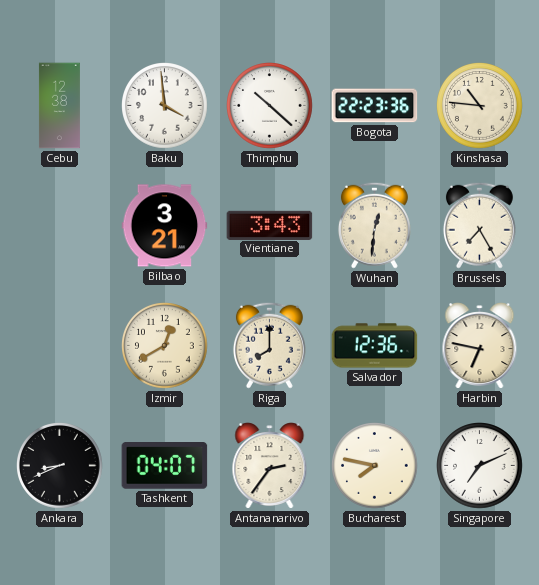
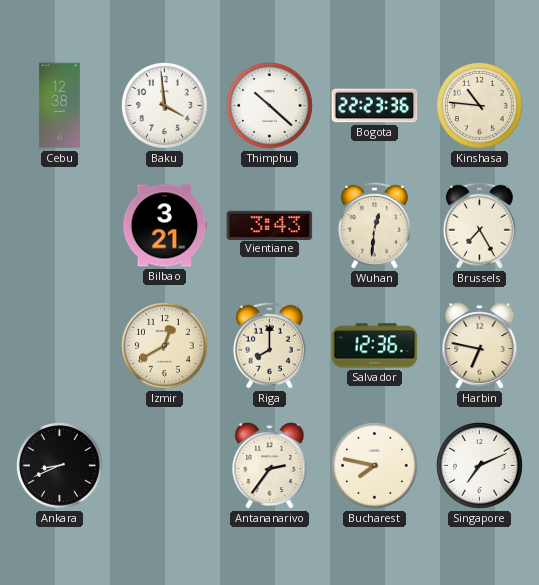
Tashkent: 04:07 -> none
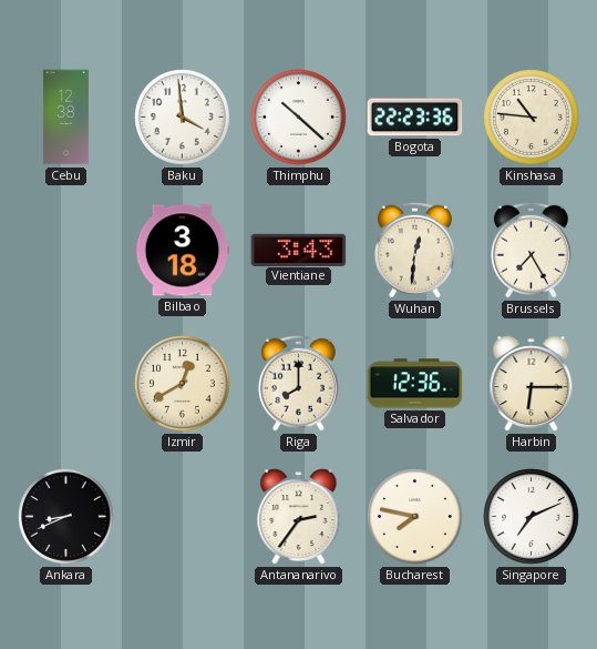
Bilbao: 3:21 -> 3:18
Harbin: 6:47 -> 6:15
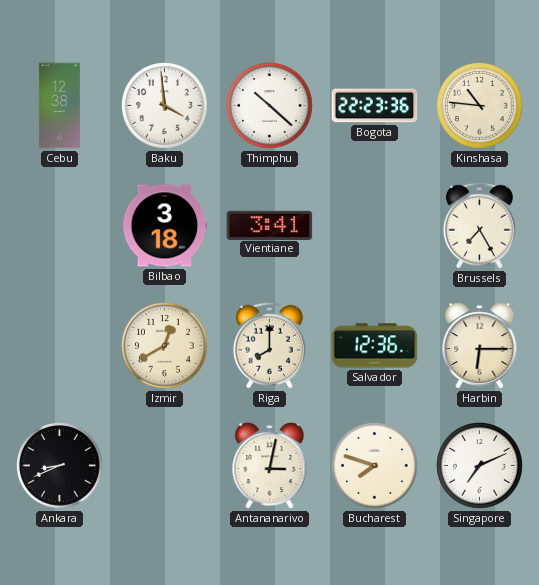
Vientiane: 3:43 -> 3:41
Wuhan: 12:31 -> none
Antananarivo: 2:36 -> 3:02
Bucharest: 7:47 -> 7:48
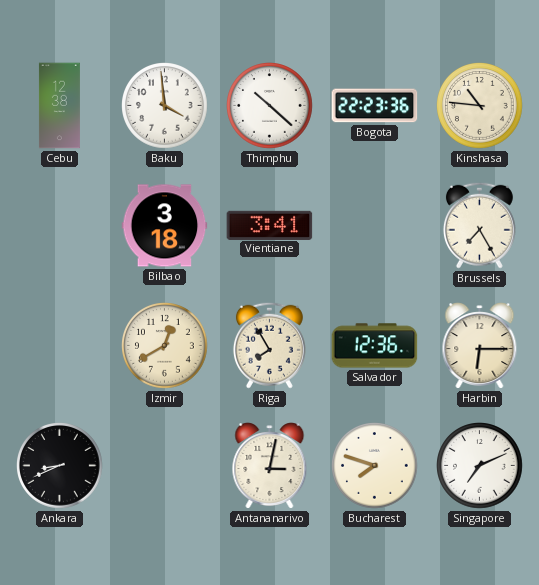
Riga: 8:00 -> 7:55
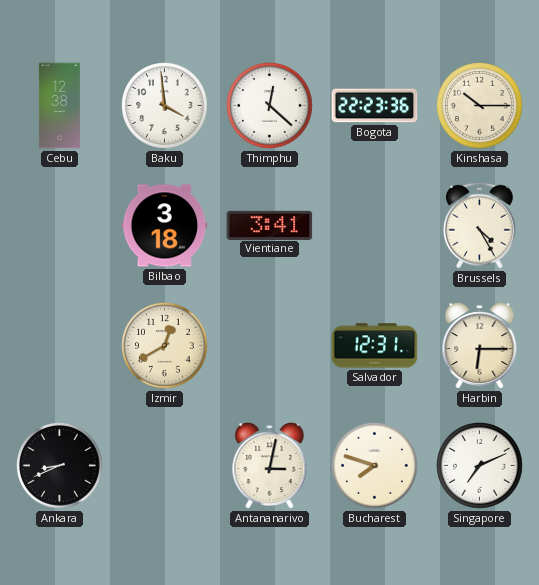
Thimphu: 10:22 -> 12:22
Kinshasa: 10:46 -> 10:15
Brussels: 7:25 -> 4:25
Riga: 7:55 -> none
Salvador: 12:36 -> 12:31
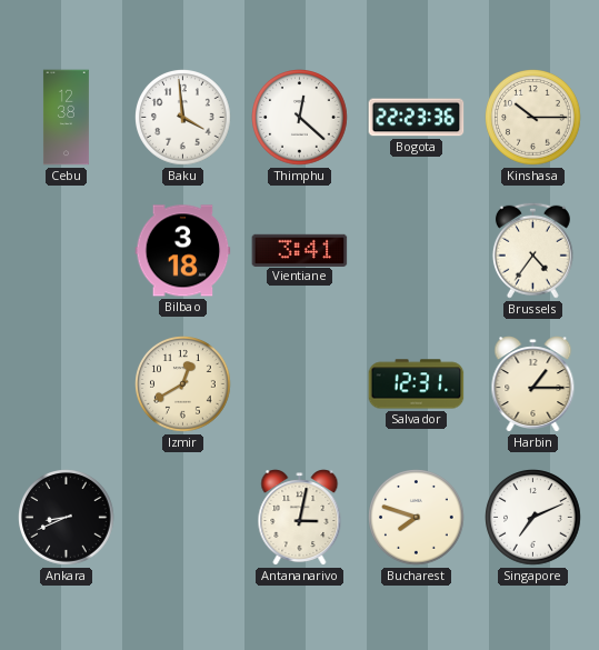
Brussels: 4:25 -> 4:36
Harbin: 6:15 -> 1:15
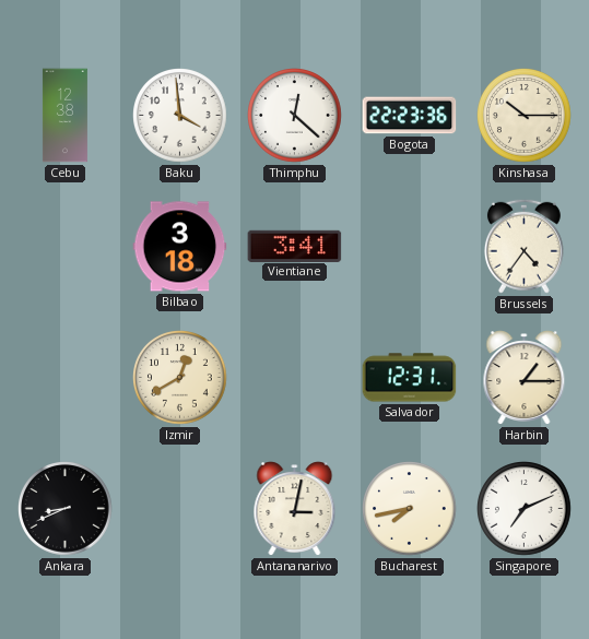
Bucharest: 7:48 -> 7:43
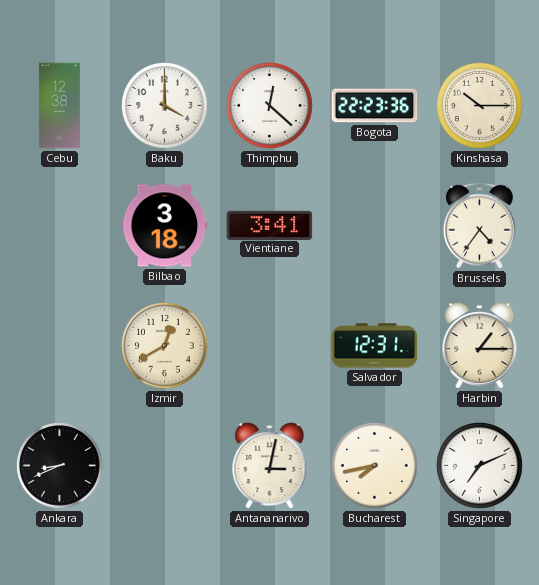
Baku: 3:59 -> 4:00
